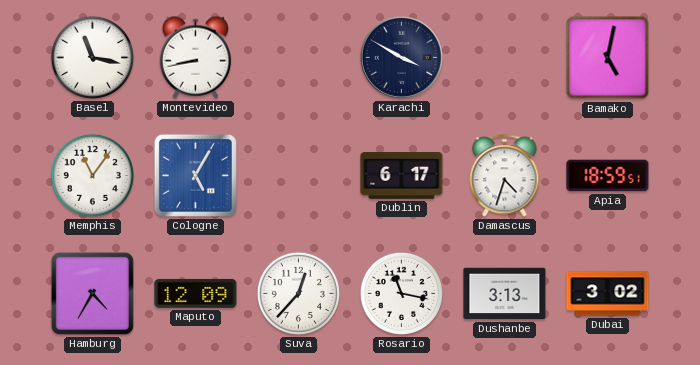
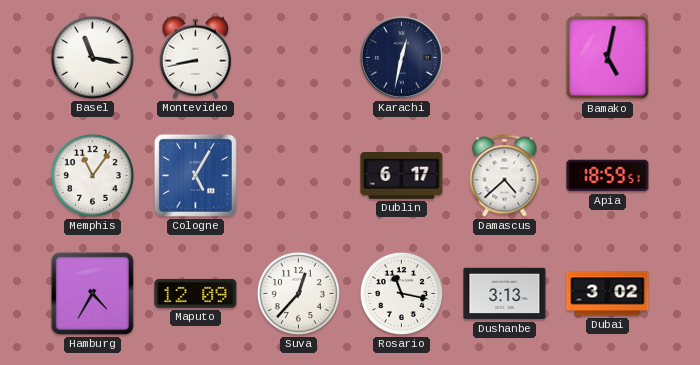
Karachi: 3:50 -> 12:32
Damascus: 4:33 -> 4:38
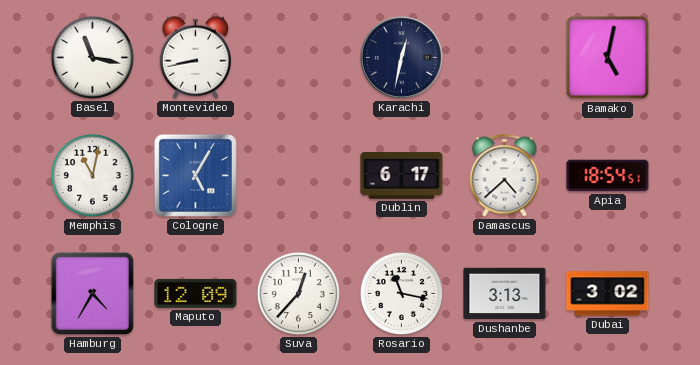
Memphis: 11:06 -> 11:02
Apia: 18:59 -> 18:54
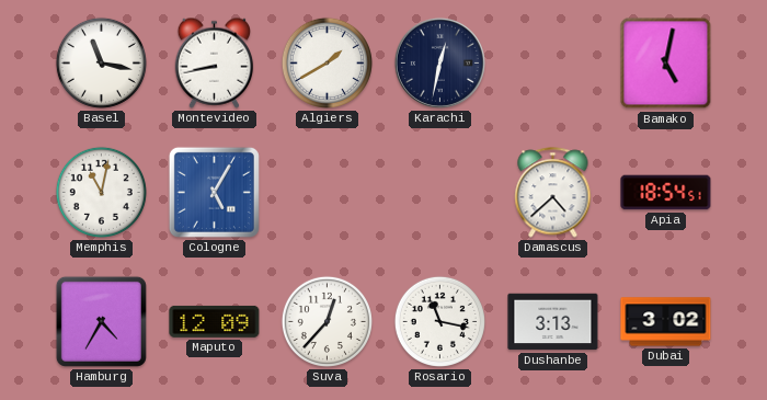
Algiers: none -> 1:40
Dublin: 6:17 -> none
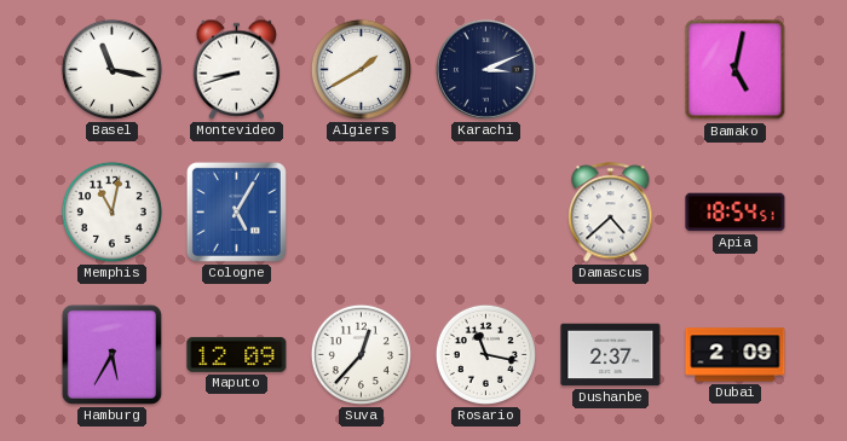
Montevideo: 8:43 -> 8:42
Karachi: 12:32 -> 3:11
Hamburg: 4:35 -> 5:35
Dushanbe: 3:13 -> 2:37
Dubai: 3:02 -> 2:09
